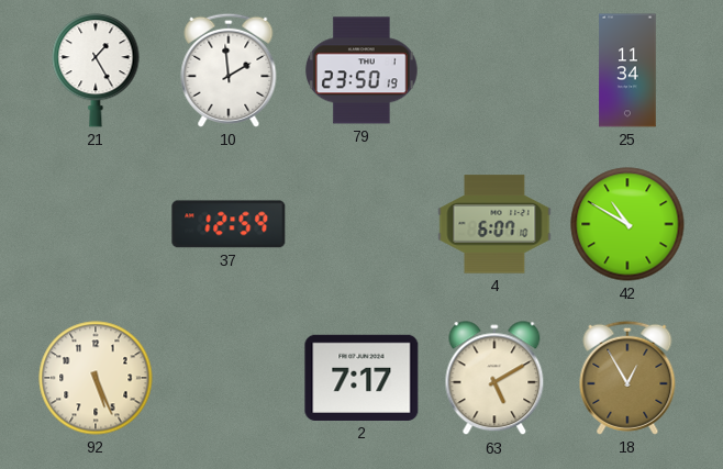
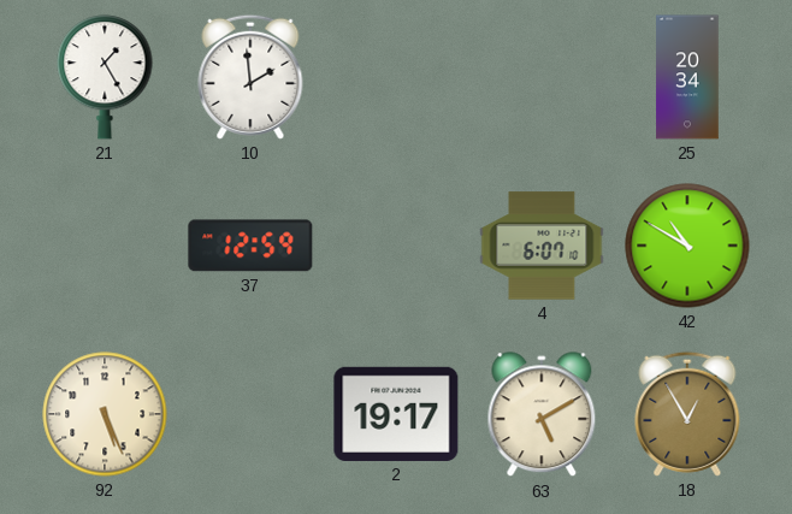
79: 23:50 -> none
25: 11:34 -> 20:34
2: 7:17 -> 19:17
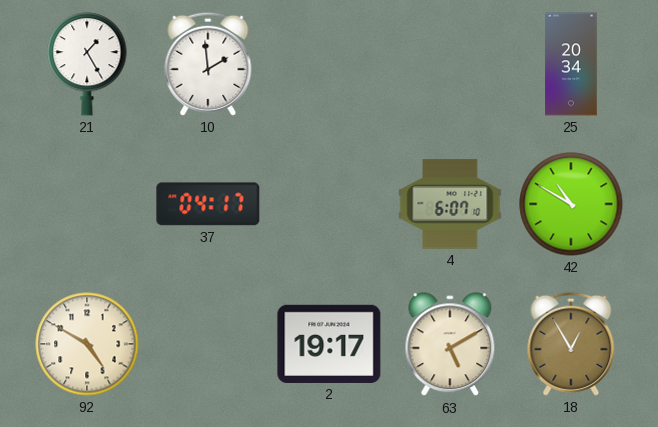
37: 12:59 -> 04:17
92: 5:26 -> 4:50
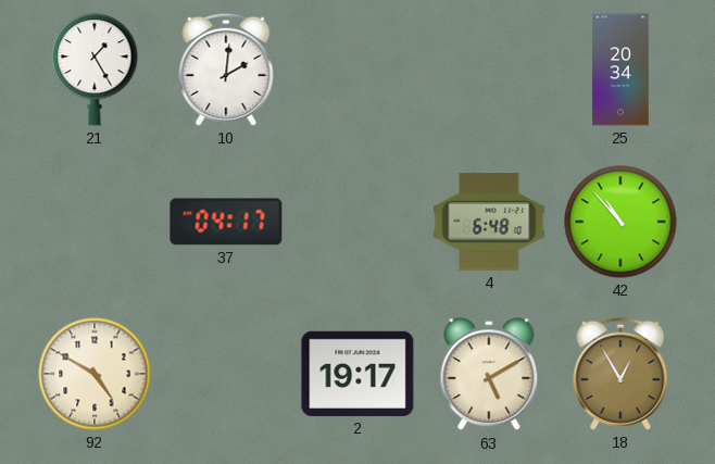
10: 1:59 -> 2:01
4: 6:07 -> 6:48
42: 10:50 -> 10:53
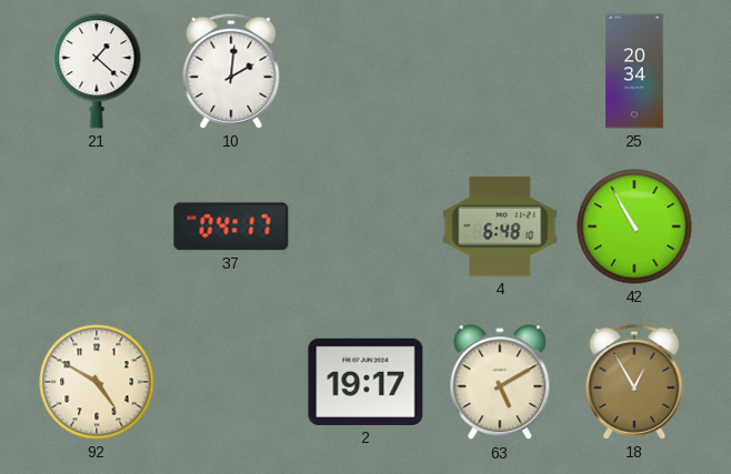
21: 1:25 -> 1:22
42: 10:53 -> 10:55
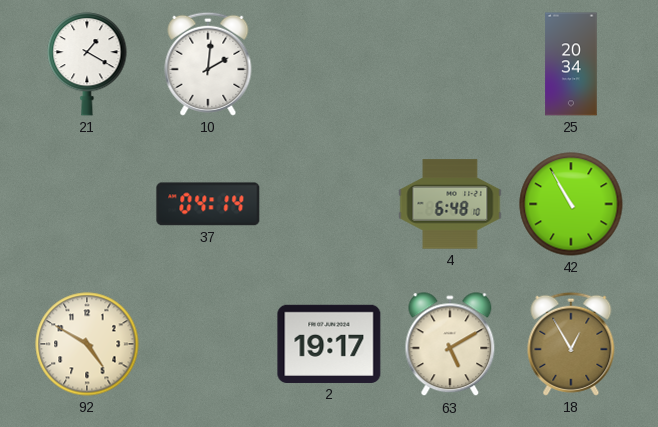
21: 1:22 -> 1:20
37: 04:17 -> 04:14
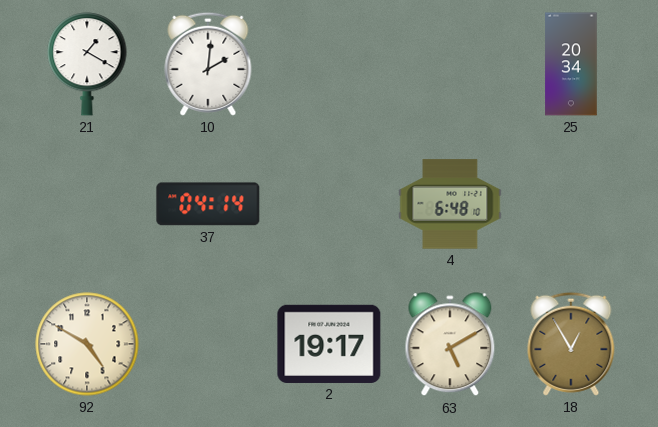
42: 10:55 -> none
